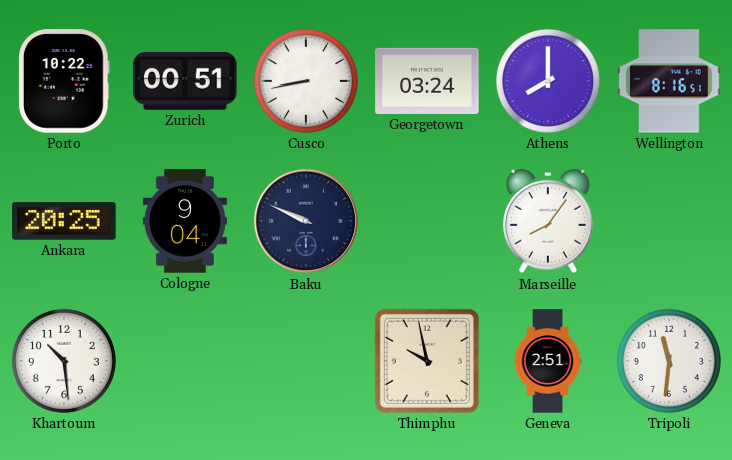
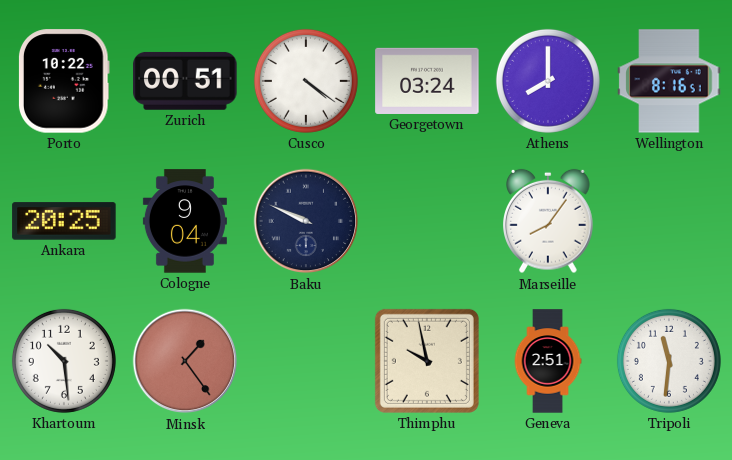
Cusco: 8:43 -> 4:21
Minsk: none -> 1:24
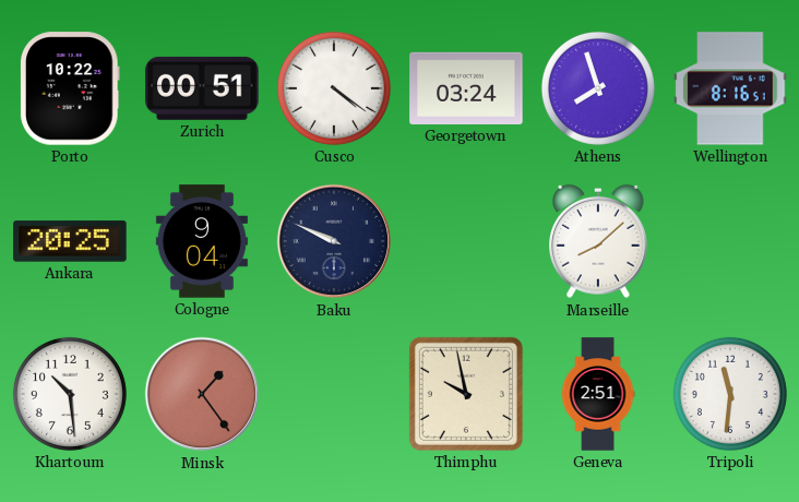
Athens: 8:00 -> 7:57
Marseille: 8:06 -> 8:08
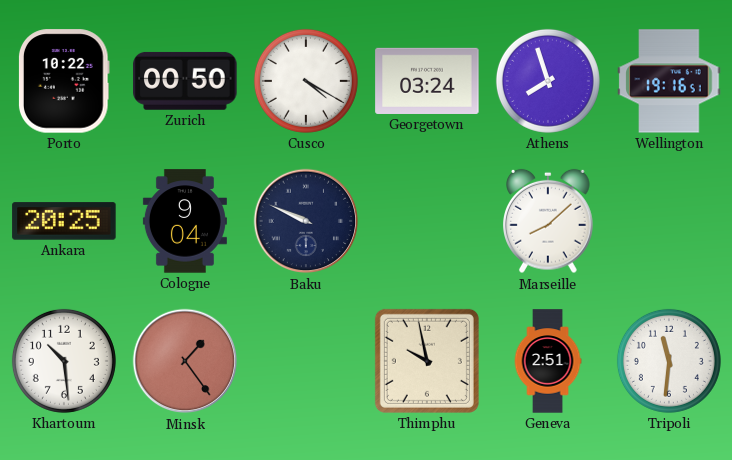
Zurich: 00:51 -> 00:50
Cusco: 4:21 -> 4:20
Wellington: 8:16 -> 19:16
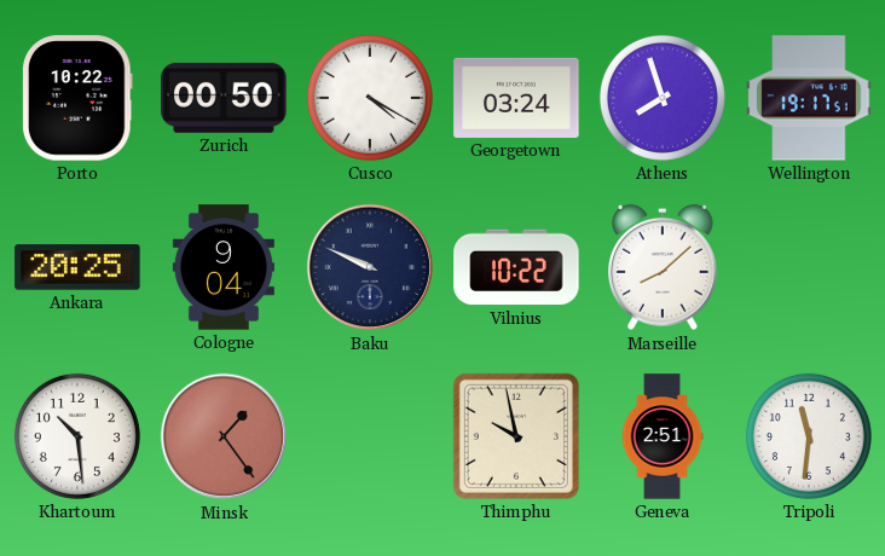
Wellington: 19:16 -> 19:17
Vilnius: none -> 10:22
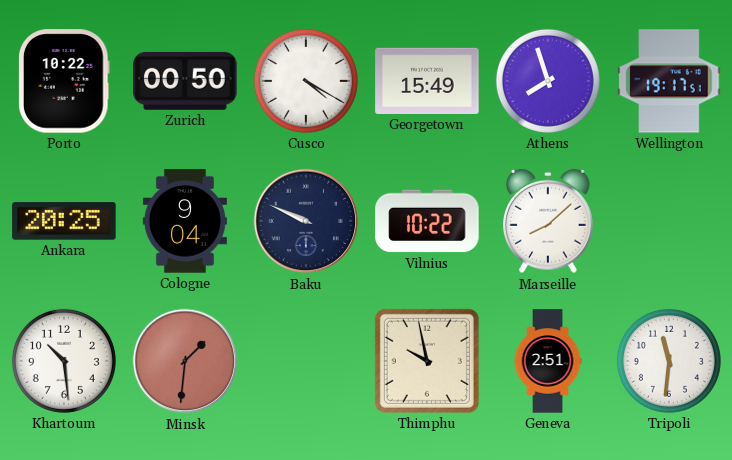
Georgetown: 03:24 -> 15:49
Minsk: 1:24 -> 1:31
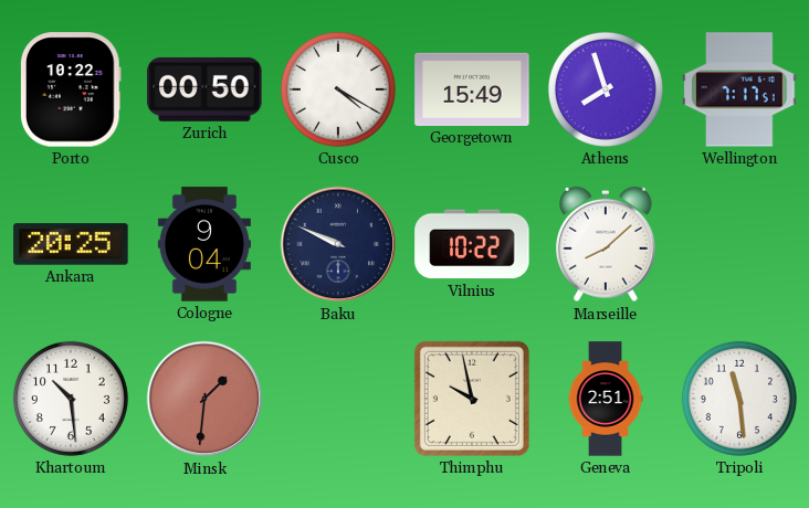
Wellington: 19:17 -> 7:17
Tripoli: 11:31 -> 11:29
